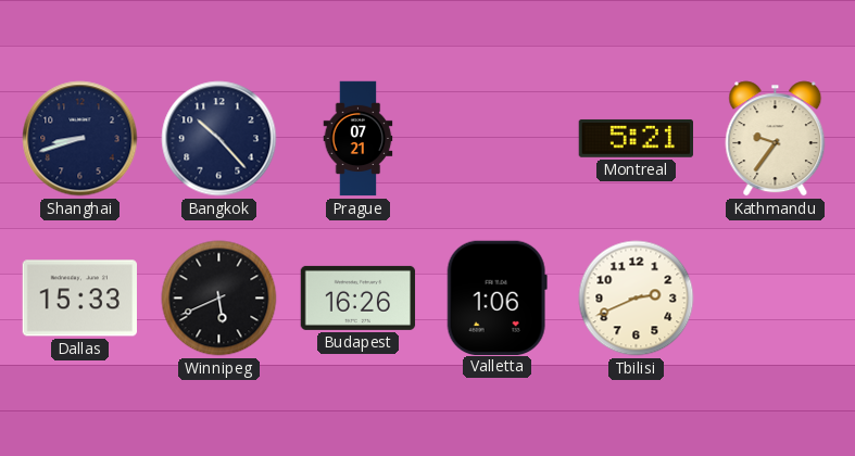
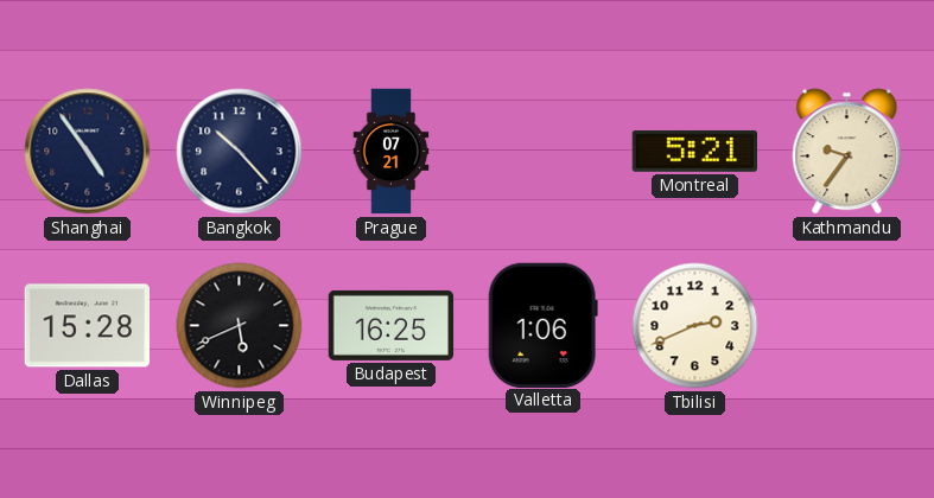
Shanghai: 8:42 -> 4:54
Dallas: 15:33 -> 15:28
Budapest: 16:26 -> 16:25
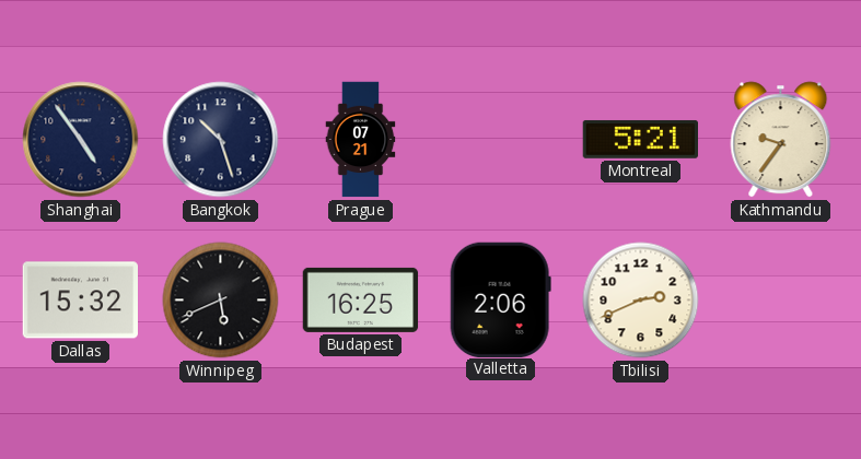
Bangkok: 10:23 -> 10:27
Dallas: 15:28 -> 15:32
Valletta: 1:06 -> 2:06
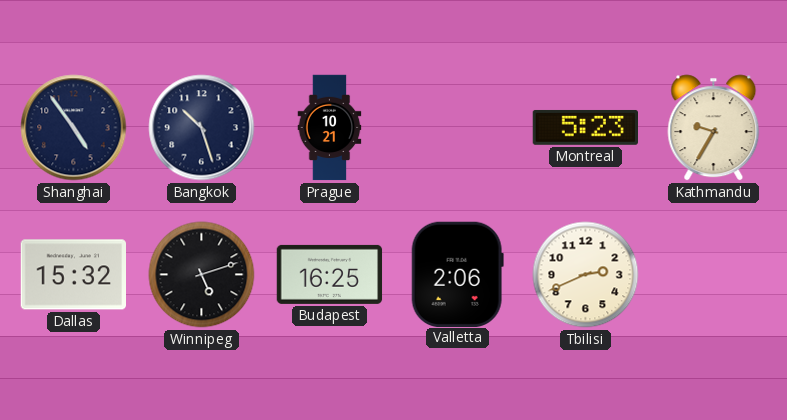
Prague: 07:21 -> 10:21
Montreal: 5:21 -> 5:23
Kathmandu: 9:36 -> 9:35
Winnipeg: 5:41 -> 5:12
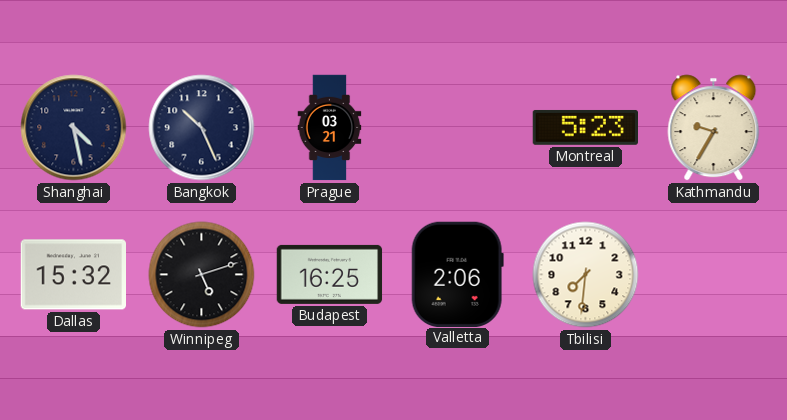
Shanghai: 4:54 -> 4:28
Bangkok: 10:27 -> 10:26
Prague: 10:21 -> 03:21
Tbilisi: 2:41 -> 7:31
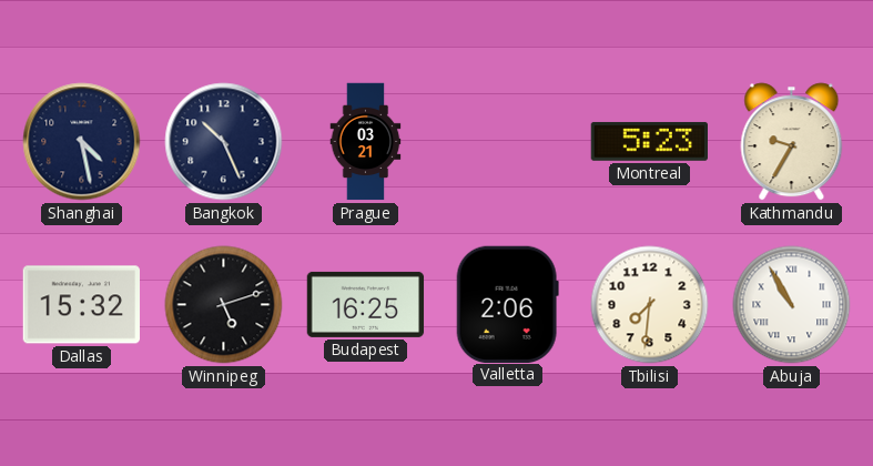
Abuja: none -> 10:55
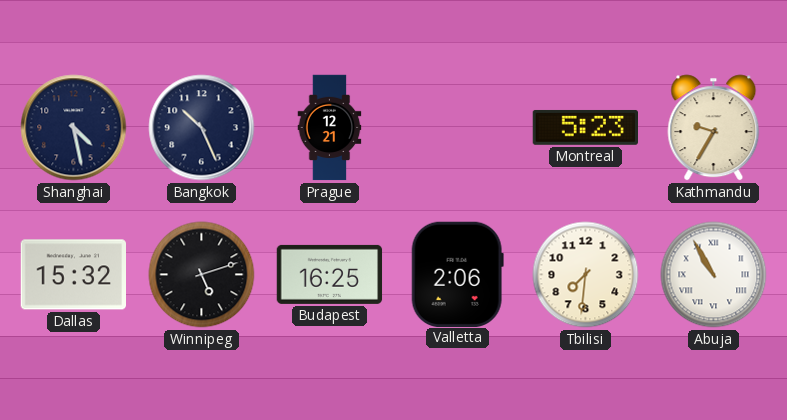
Prague: 03:21 -> 12:21
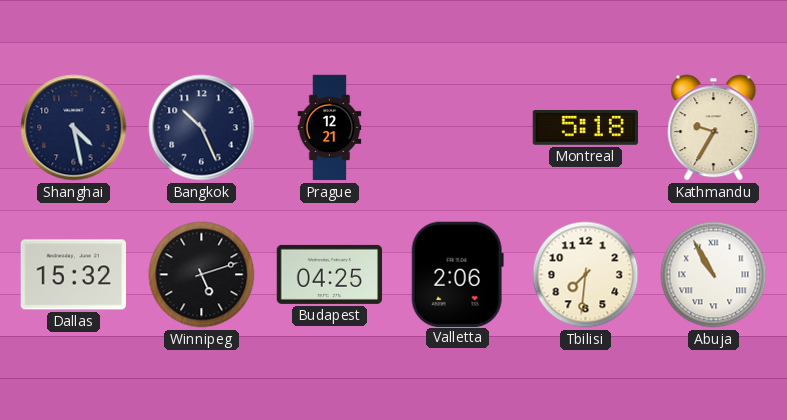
Montreal: 5:23 -> 5:18
Budapest: 16:25 -> 04:25
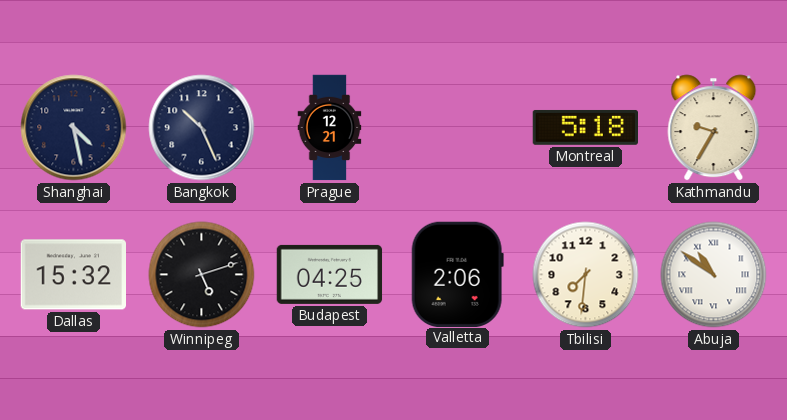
Abuja: 10:55 -> 10:51
